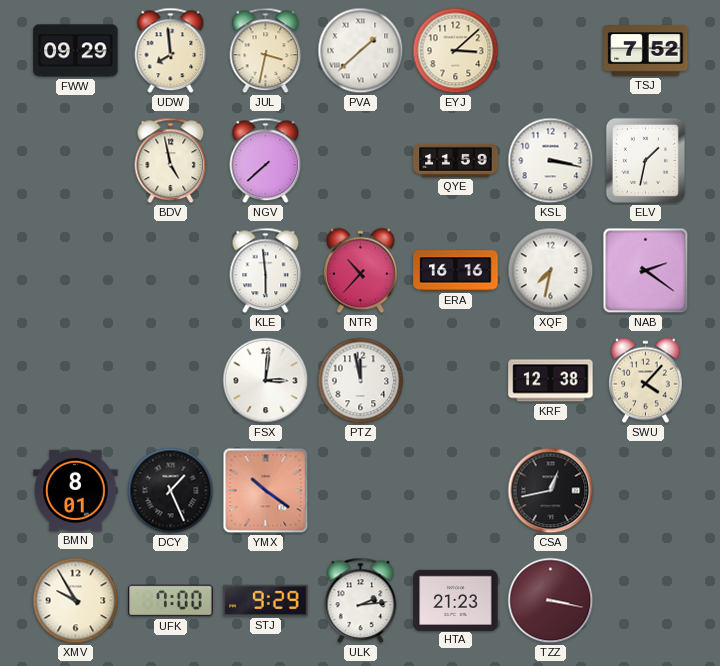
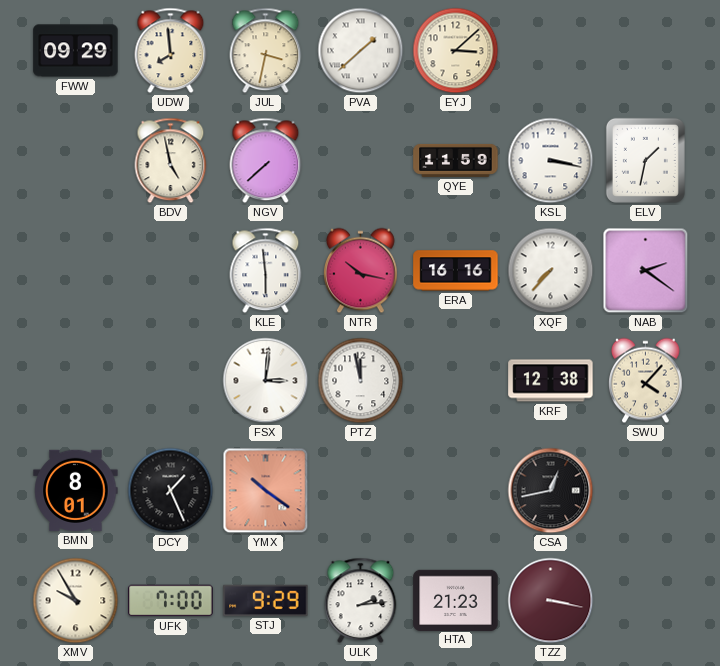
TSJ: 7:52 -> none
NTR: 10:37 -> 10:17
XQF: 7:32 -> 7:37
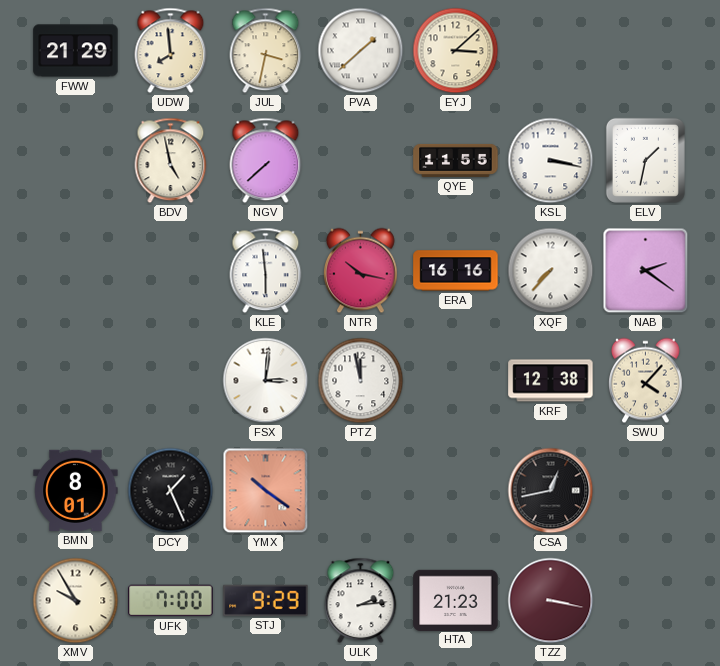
FWW: 09:29 -> 21:29
QYE: 11:59 -> 11:55
